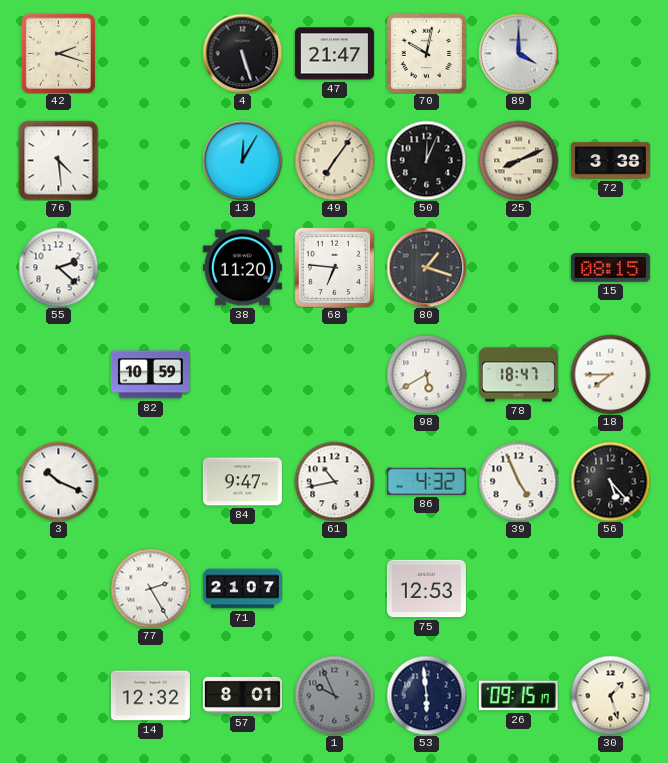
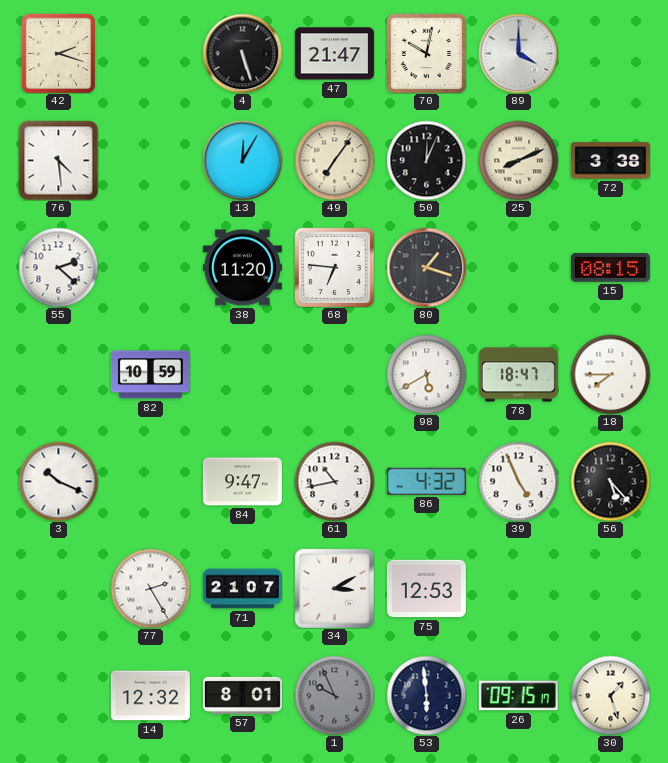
34: none -> 3:10
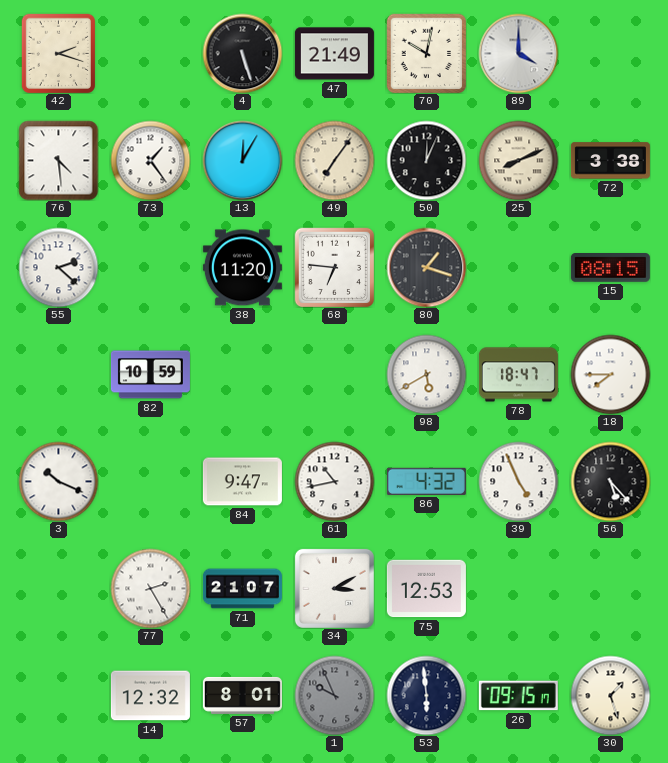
47: 21:47 -> 21:49
73: none -> 1:24
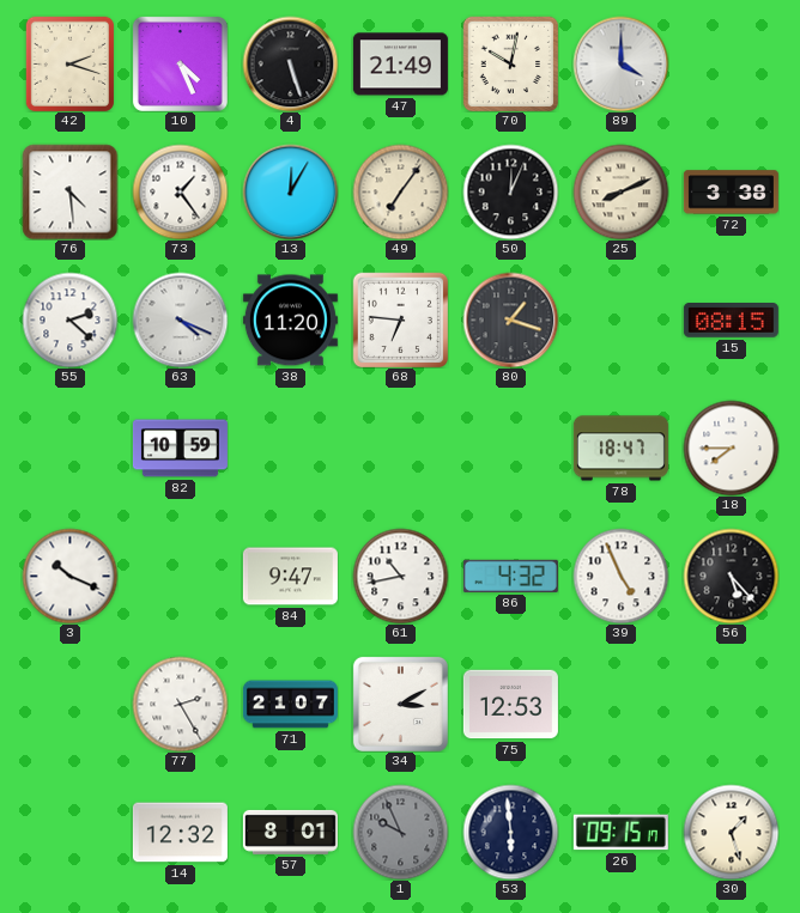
10: none -> 4:26
63: none -> 4:19
98: 5:40 -> none
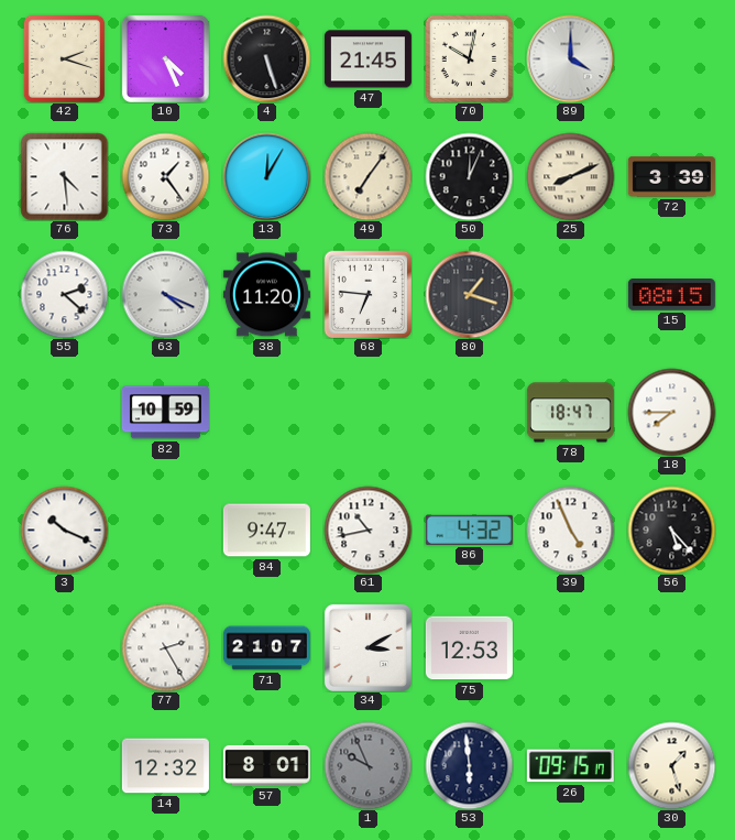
47: 21:49 -> 21:45
72: 3:38 -> 3:39
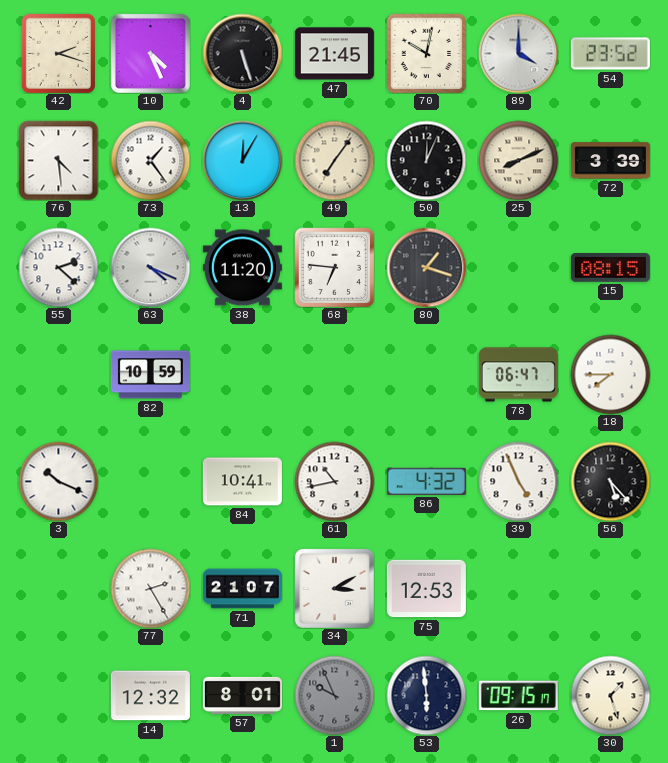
54: none -> 23:52
78: 18:47 -> 06:47
84: 9:47 -> 10:41
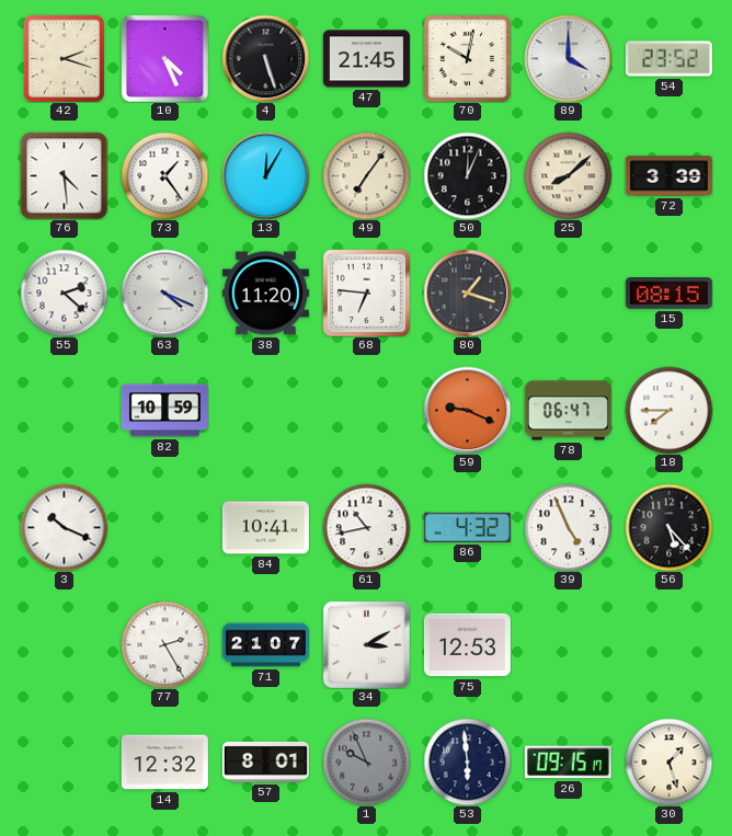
25: 8:11 -> 8:08
59: none -> 9:19
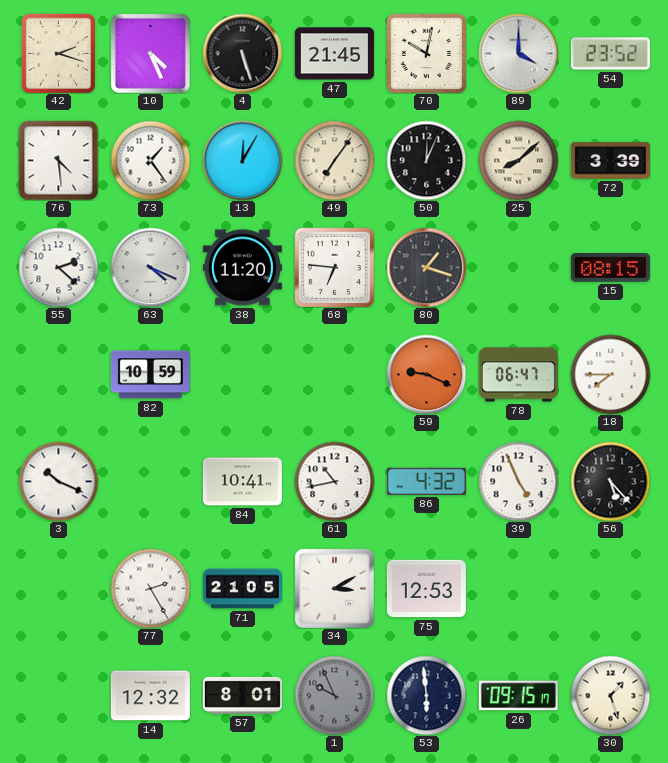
71: 21:07 -> 21:05
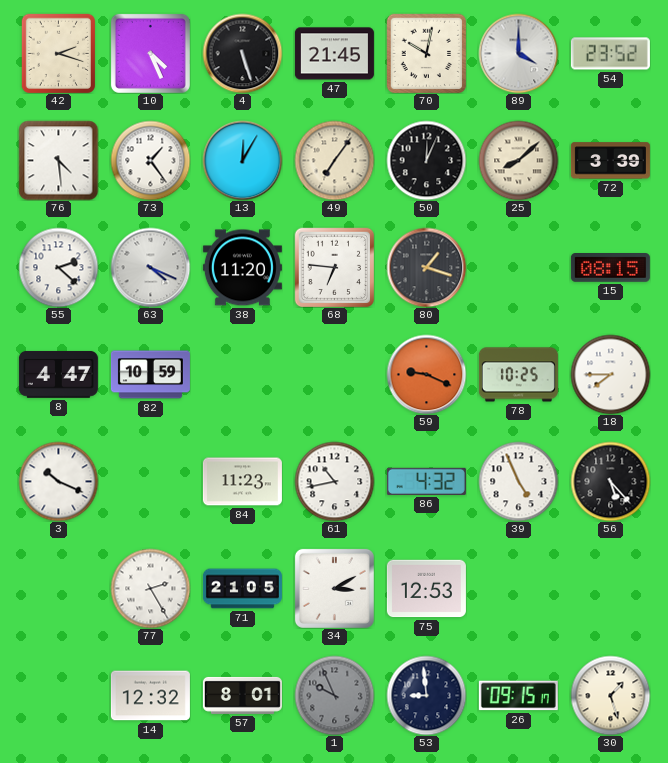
8: none -> 4:47
78: 06:47 -> 10:25
84: 10:41 -> 11:23
53: 5:59 -> 8:59
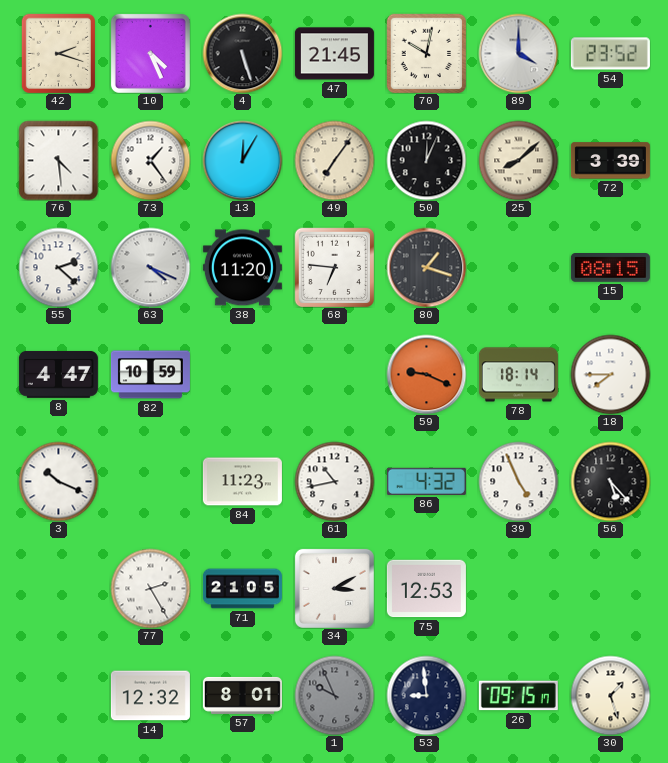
78: 10:25 -> 18:14
